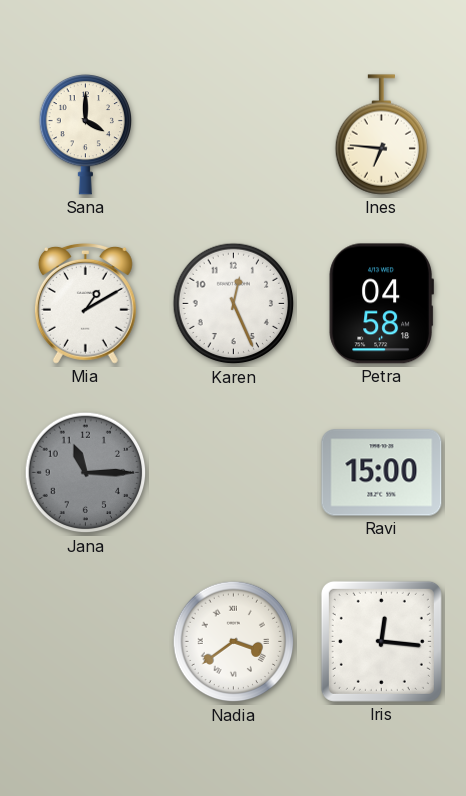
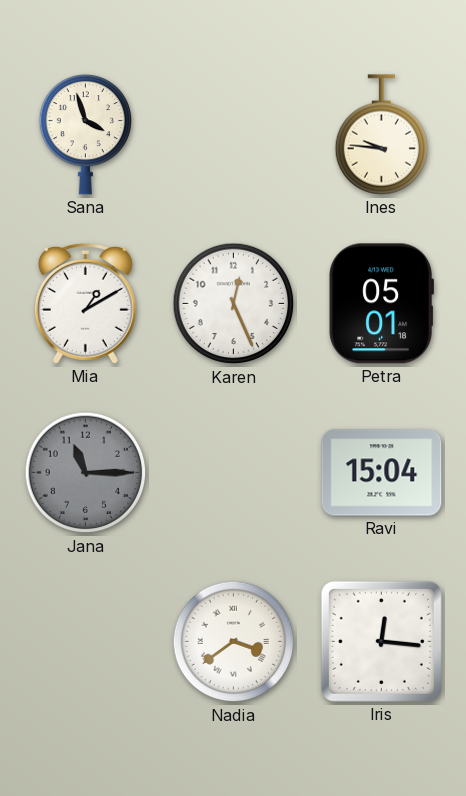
Sana: 4:00 -> 3:57
Ines: 6:46 -> 9:46
Petra: 04:58 -> 05:01
Ravi: 15:00 -> 15:04
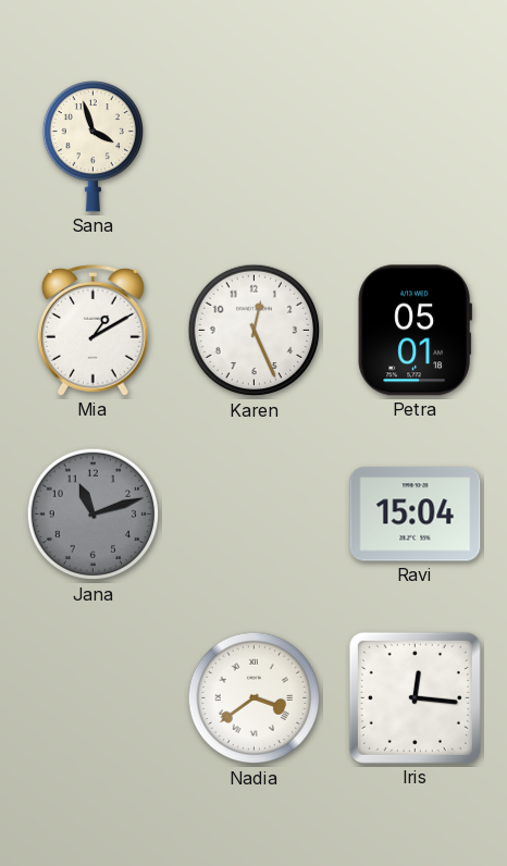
Ines: 9:46 -> none
Jana: 11:15 -> 11:12
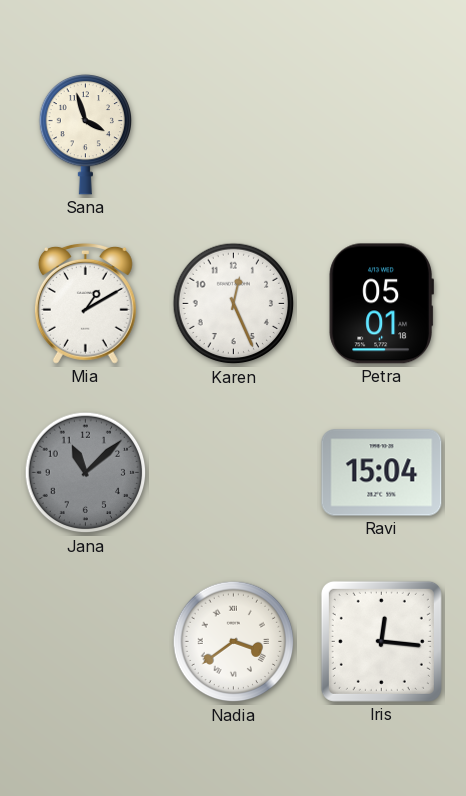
Jana: 11:12 -> 11:08
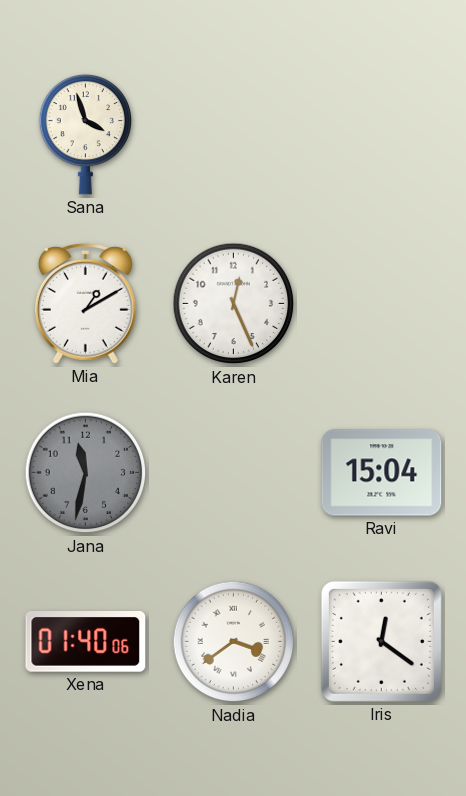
Petra: 05:01 -> none
Jana: 11:08 -> 11:32
Xena: none -> 01:40
Iris: 12:16 -> 12:21
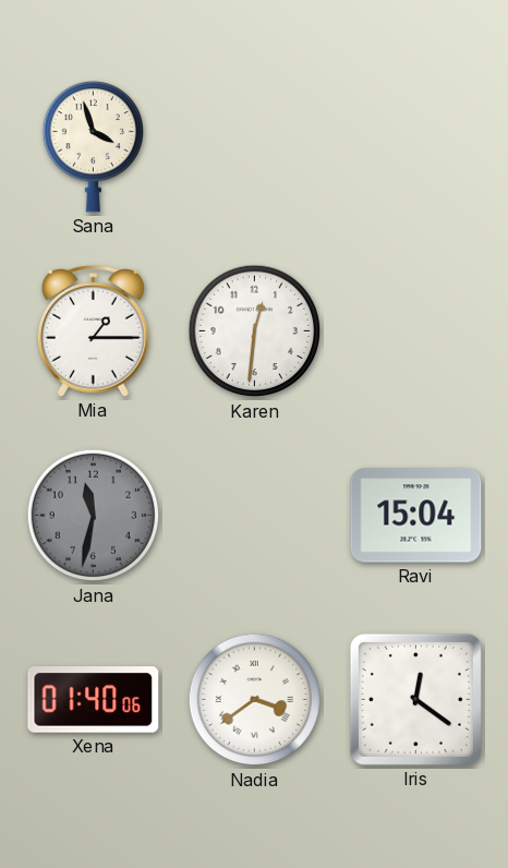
Mia: 1:10 -> 1:15
Karen: 12:26 -> 12:31
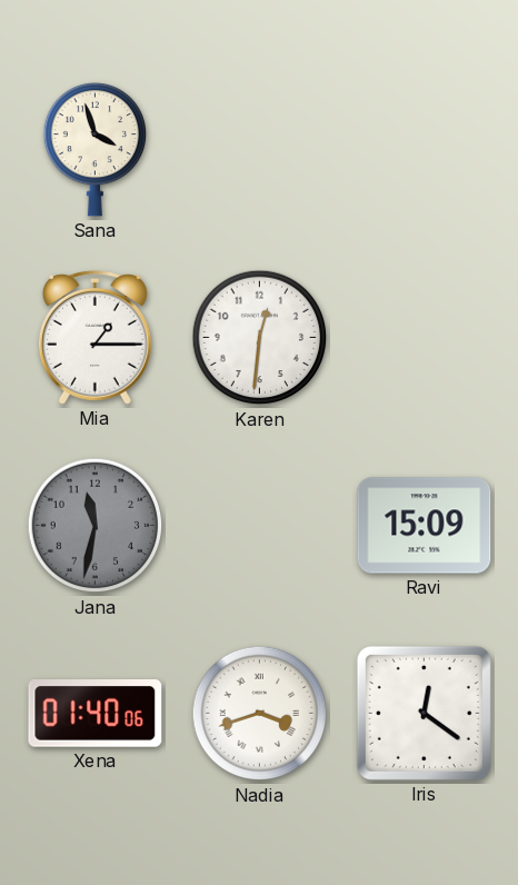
Ravi: 15:04 -> 15:09
Nadia: 3:39 -> 3:42
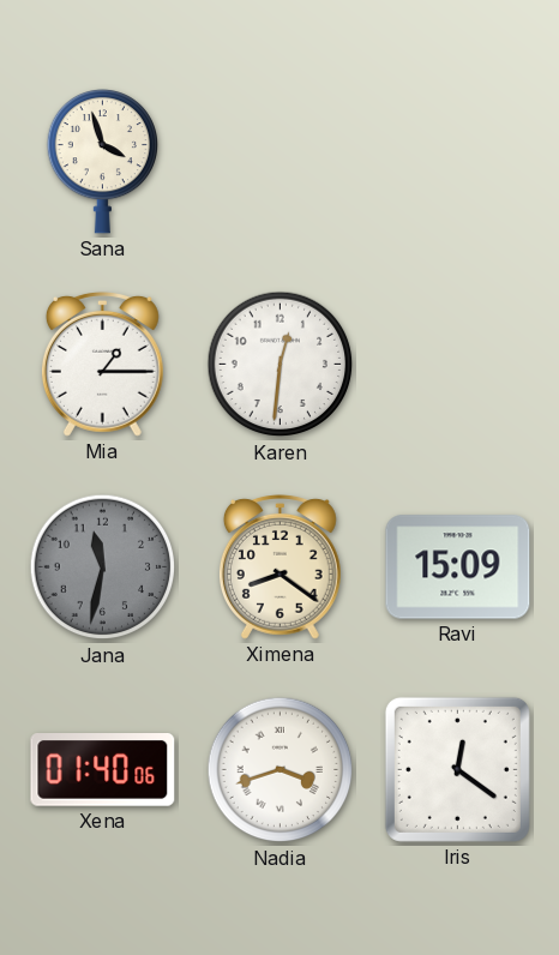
Ximena: none -> 8:21
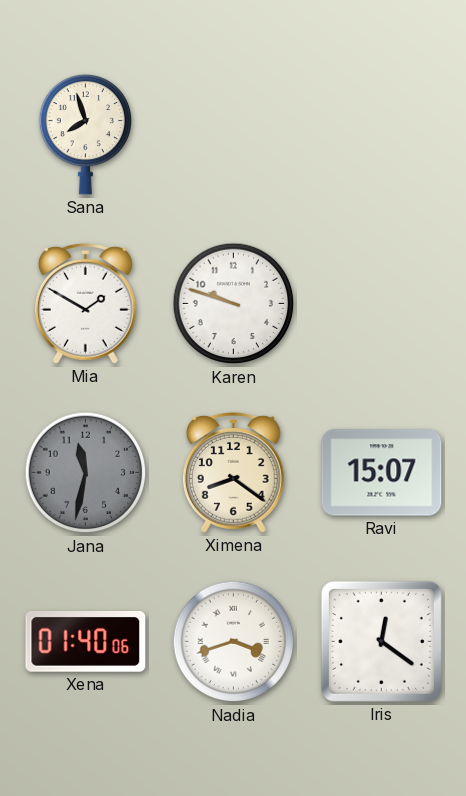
Sana: 3:57 -> 7:57
Mia: 1:15 -> 1:50
Karen: 12:31 -> 9:48
Ravi: 15:09 -> 15:07
